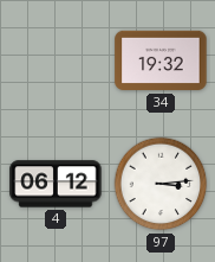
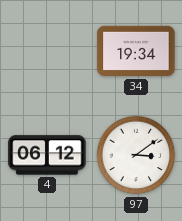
34: 19:32 -> 19:34
97: 3:14 -> 3:09
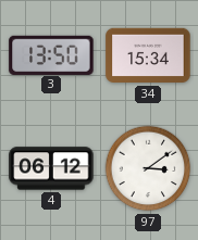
3: none -> 13:50
34: 19:34 -> 15:34
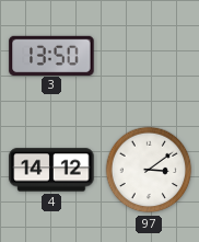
34: 15:34 -> none
4: 06:12 -> 14:12
